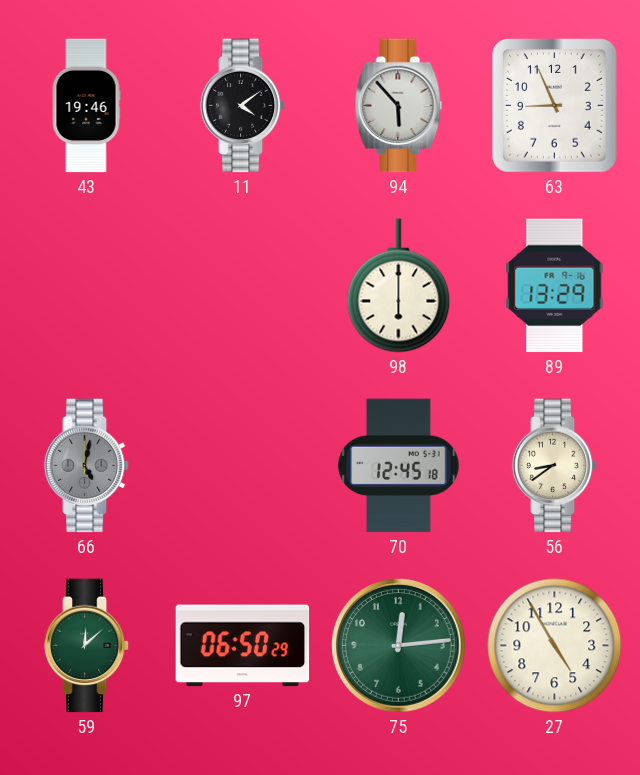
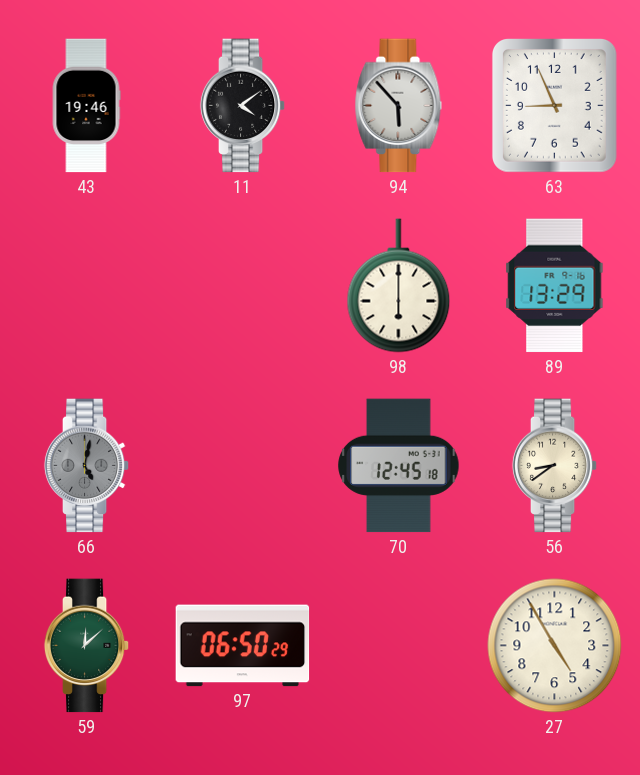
75: 12:14 -> none
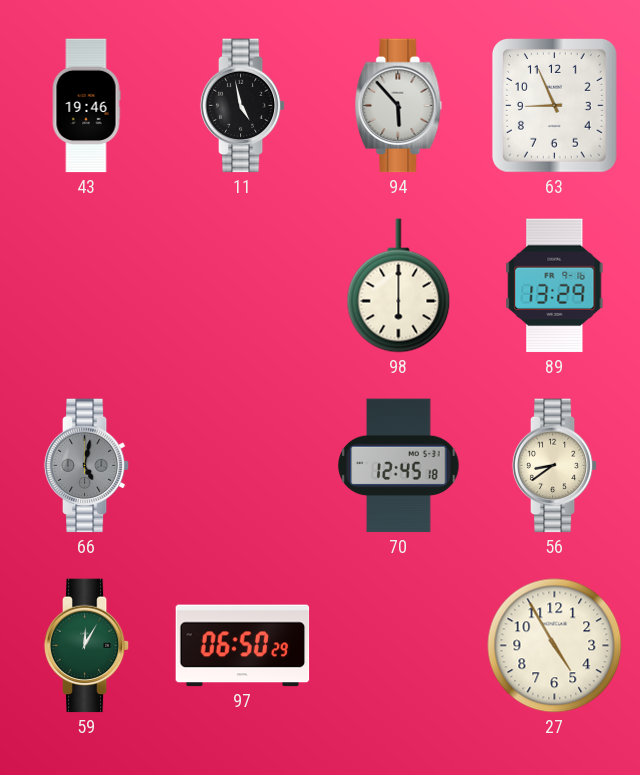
11: 4:09 -> 4:58
59: 12:08 -> 12:05
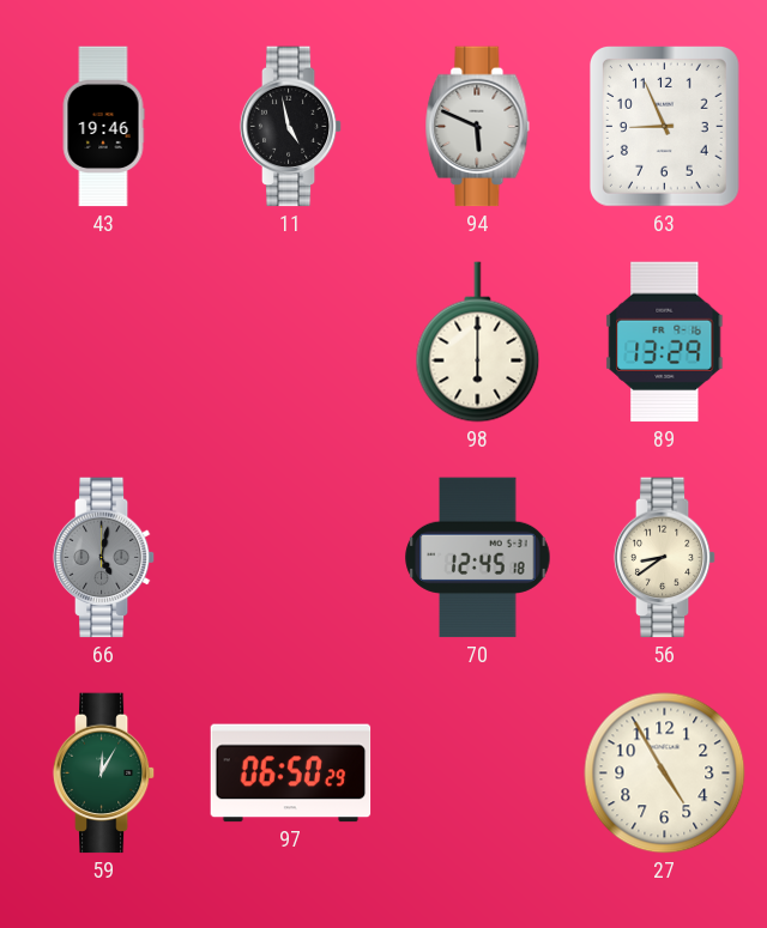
94: 5:53 -> 5:49
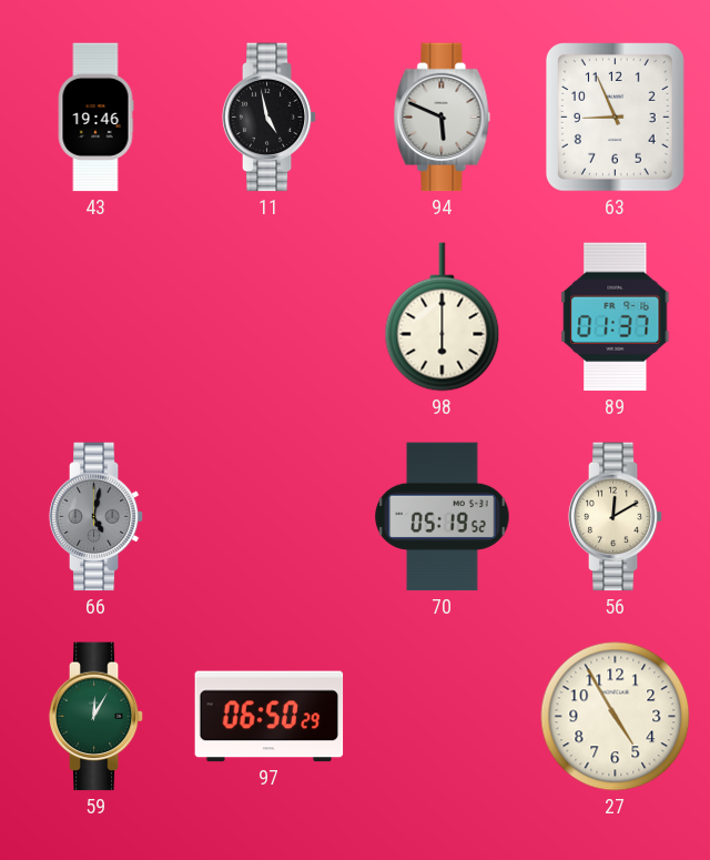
89: 13:29 -> 01:37
70: 12:45 -> 05:19
56: 8:39 -> 12:10
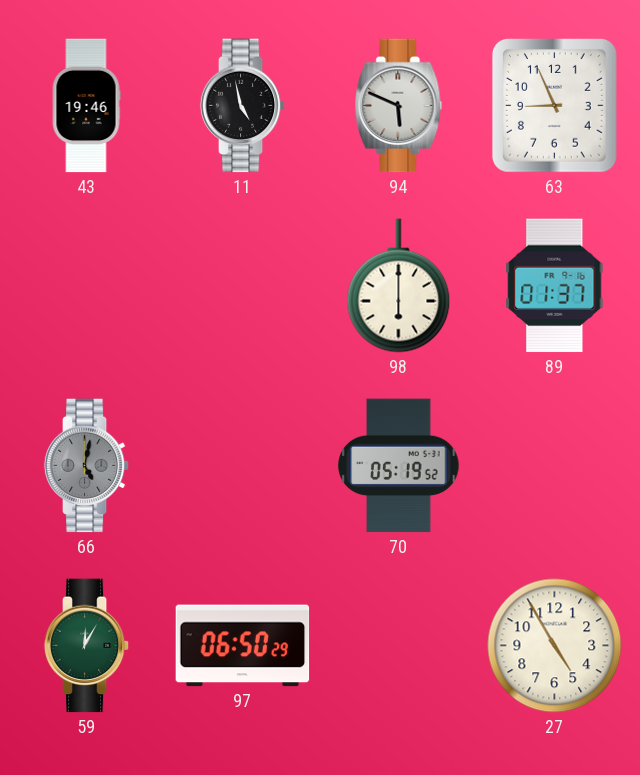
56: 12:10 -> none
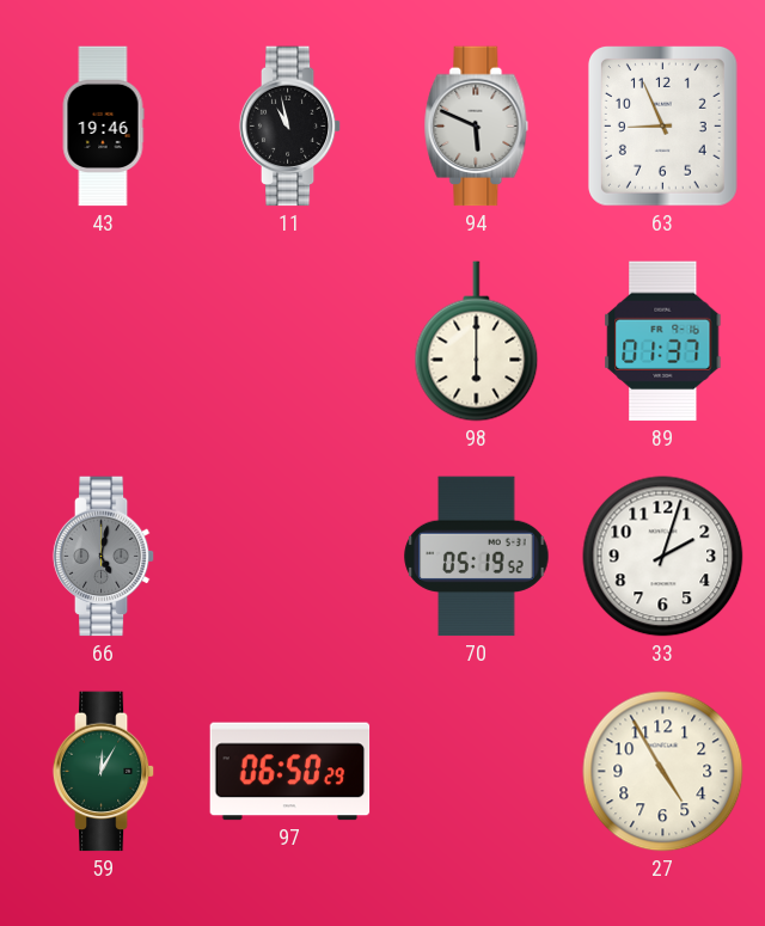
11: 4:58 -> 10:58
33: none -> 2:03
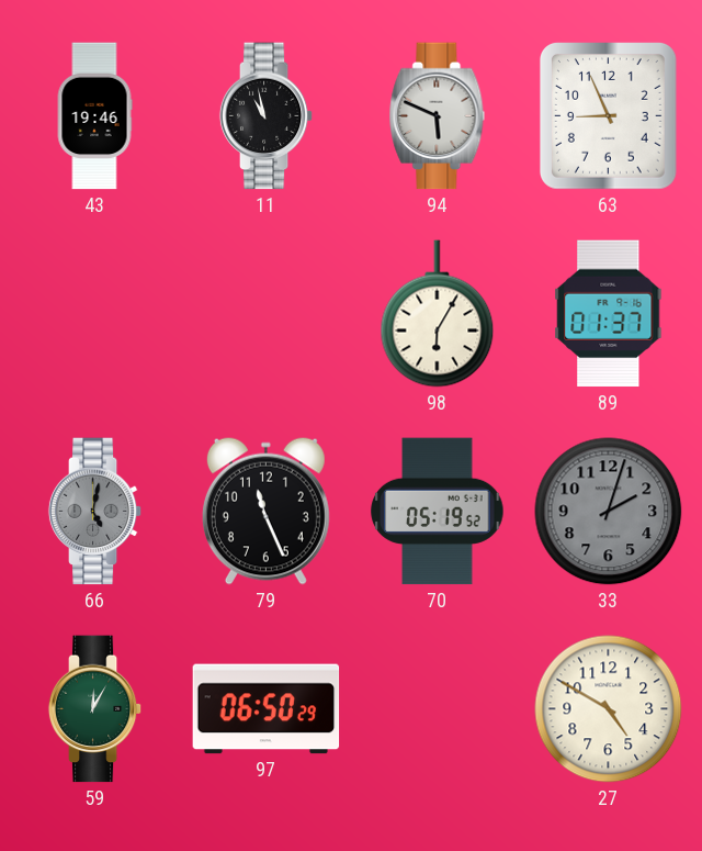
98: 6:00 -> 6:05
79: none -> 11:26
33 dial: white -> grey
27: 4:55 -> 4:50
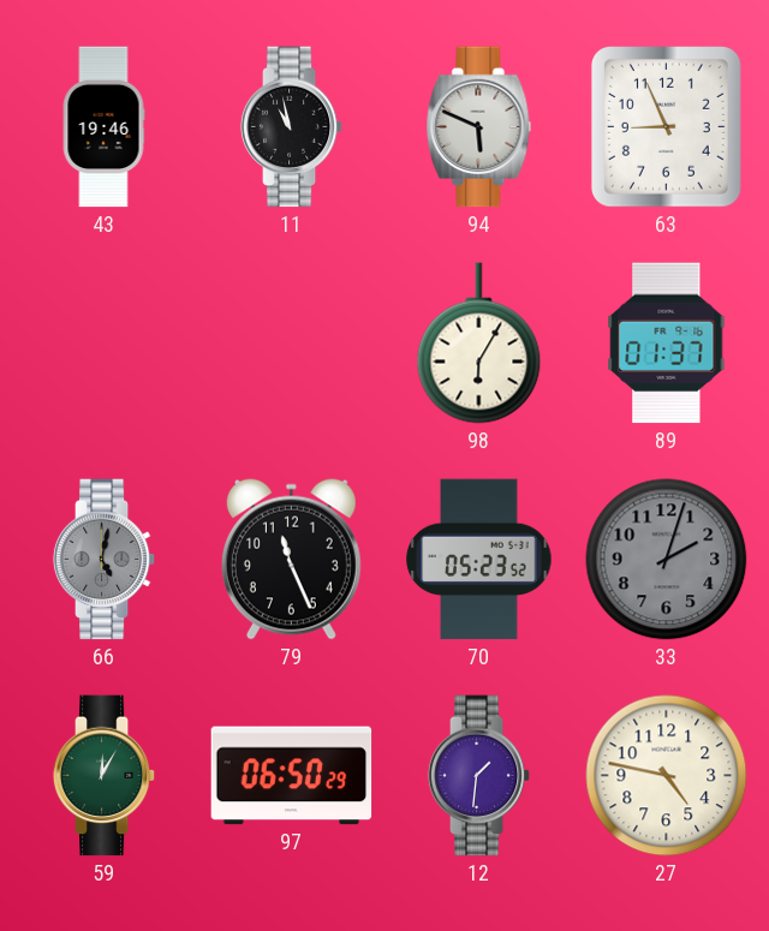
70: 05:19 -> 05:23
12: none -> 1:31
27: 4:50 -> 4:47
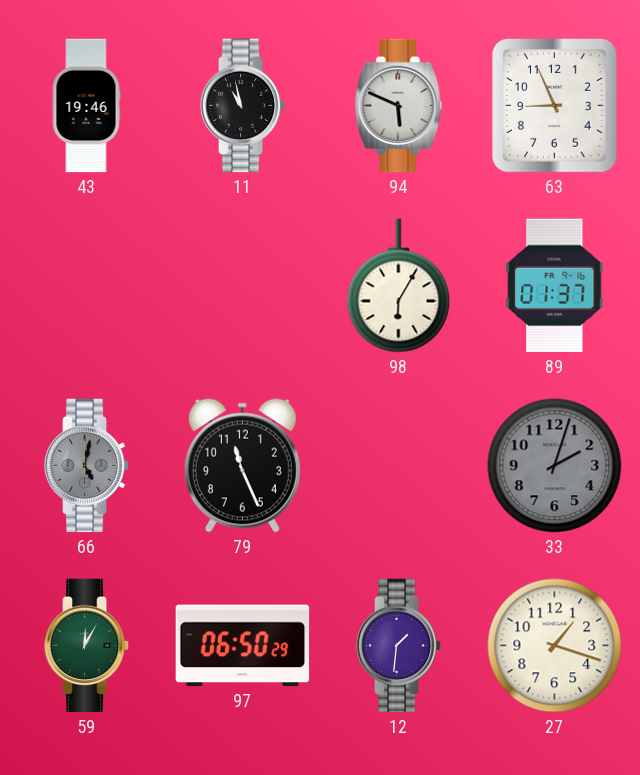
70: 05:23 -> none
27: 4:47 -> 1:18
